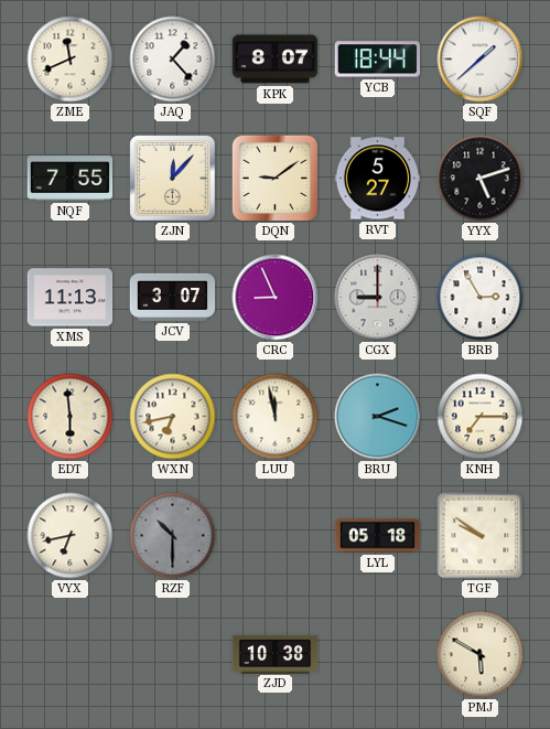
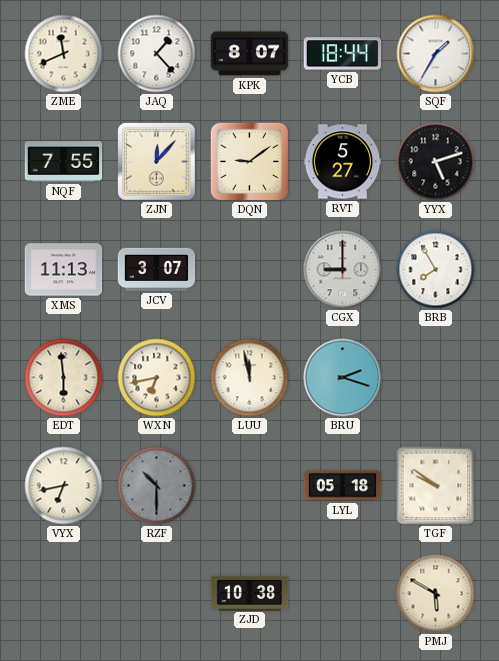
SQF: 1:38 -> 1:35
CRC: 8:56 -> none
BRB: 2:55 -> 7:55
KNH: 7:15 -> none
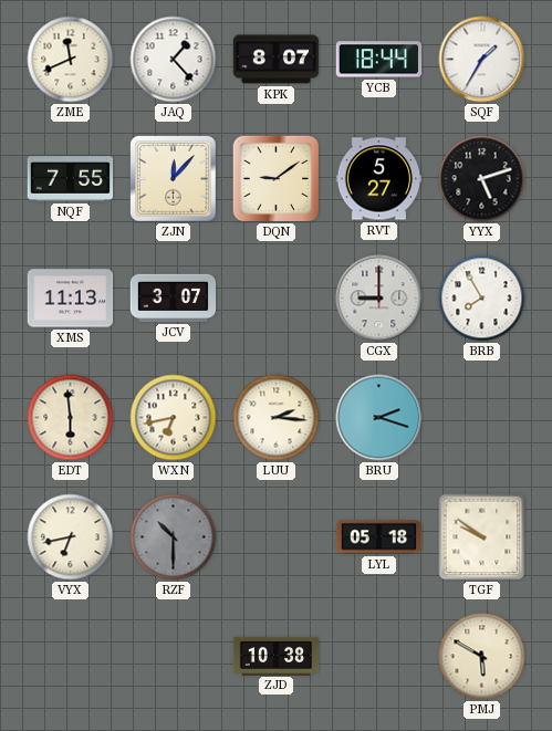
LUU: 11:58 -> 2:16
